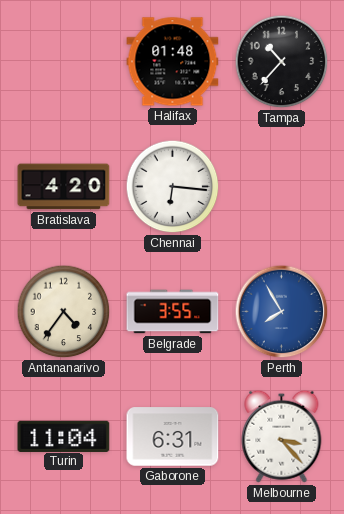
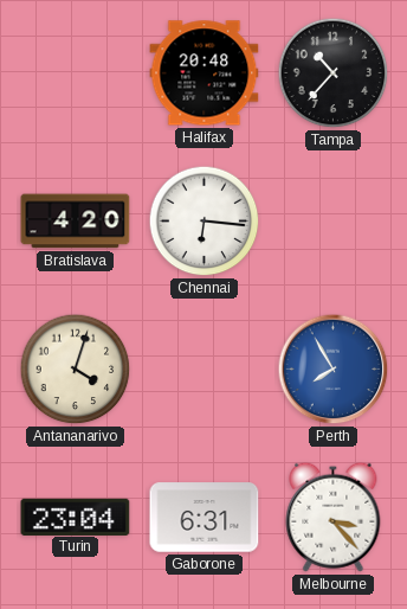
Halifax: 01:48 -> 20:48
Antananarivo: 4:36 -> 4:03
Belgrade: 3:55 -> none
Turin: 11:04 -> 23:04
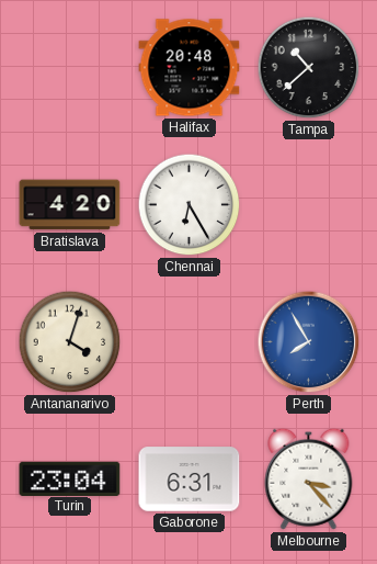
Tampa: 10:37 -> 10:38
Chennai: 6:16 -> 6:25
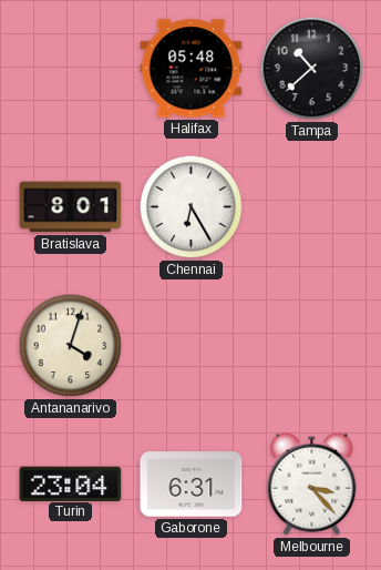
Halifax: 20:48 -> 05:48
Bratislava: 4:20 -> 8:01
Perth: 7:55 -> none
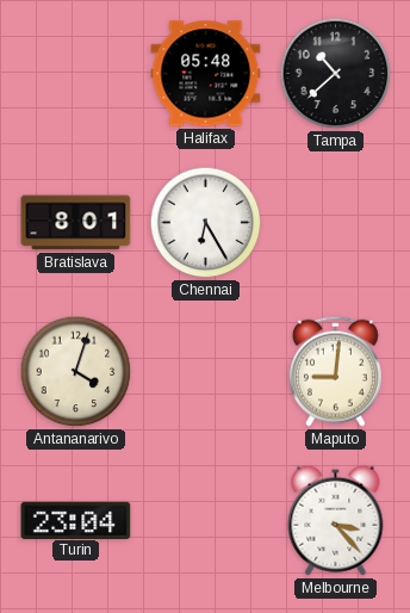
Maputo: none -> 9:01
Gaborone: 6:31 -> none
